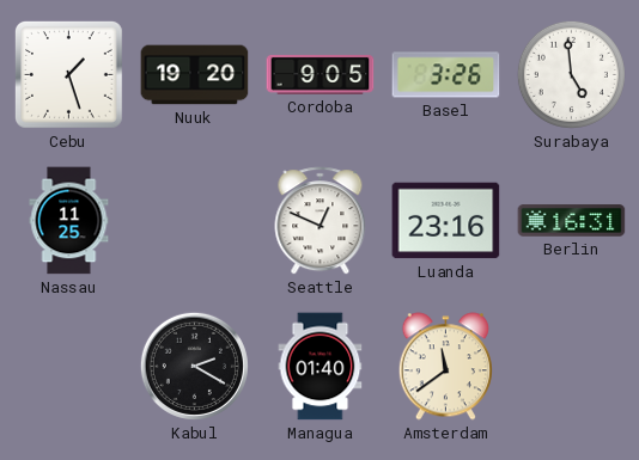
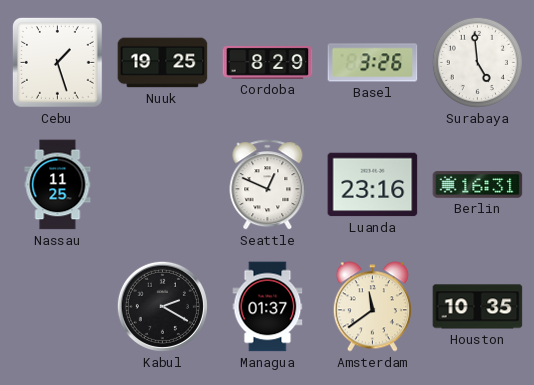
Nuuk: 19:20 -> 19:25
Cordoba: 9:05 -> 8:29
Managua: 01:40 -> 01:37
Houston: none -> 10:35
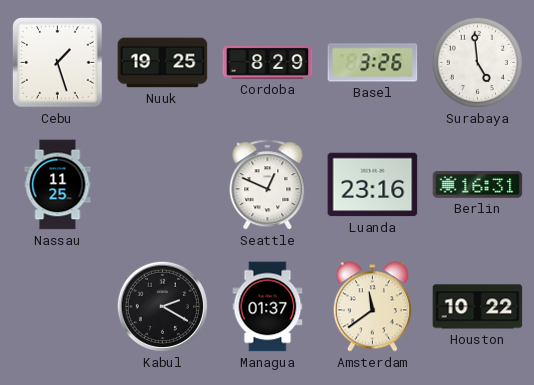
Houston: 10:35 -> 10:22
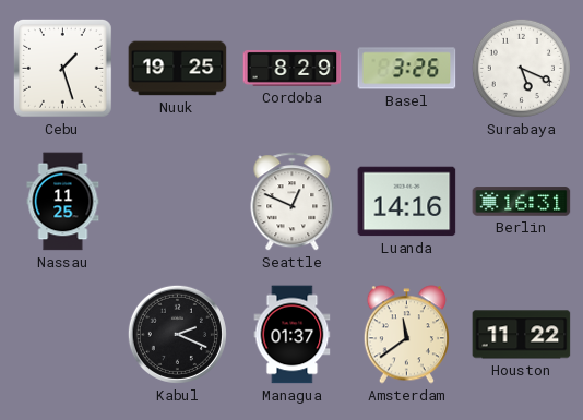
Surabaya: 4:59 -> 5:19
Luanda: 23:16 -> 14:16
Kabul: 2:20 -> 2:19
Houston: 10:22 -> 11:22
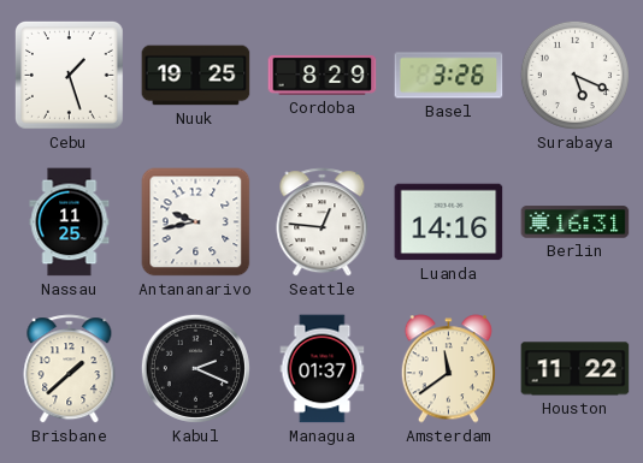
Antananarivo: none -> 9:43
Seattle: 12:49 -> 12:46
Brisbane: none -> 1:38
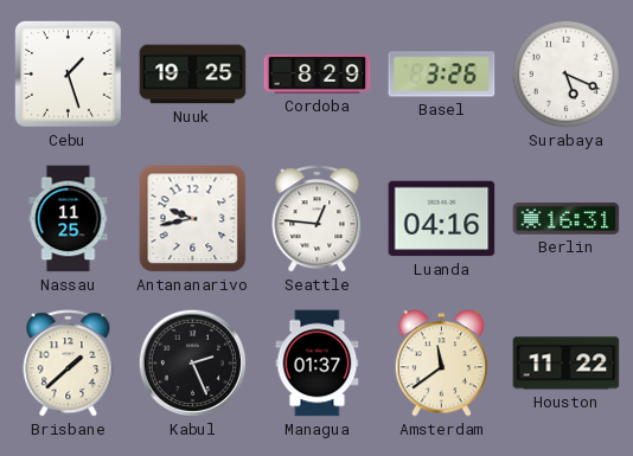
Luanda: 14:16 -> 04:16
Kabul: 2:19 -> 2:26
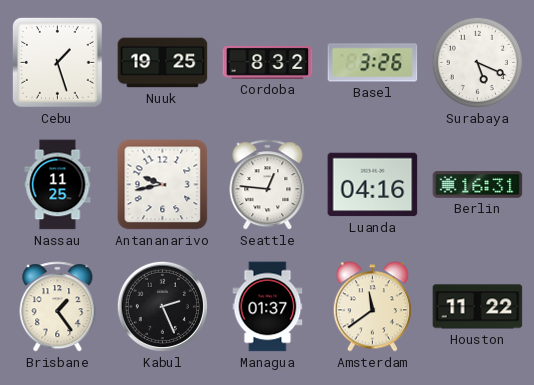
Cordoba: 8:29 -> 8:32
Brisbane: 1:38 -> 1:24
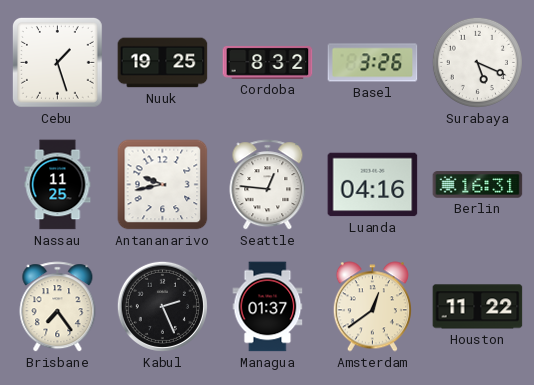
Brisbane: 1:24 -> 7:24
Amsterdam: 11:39 -> 12:39
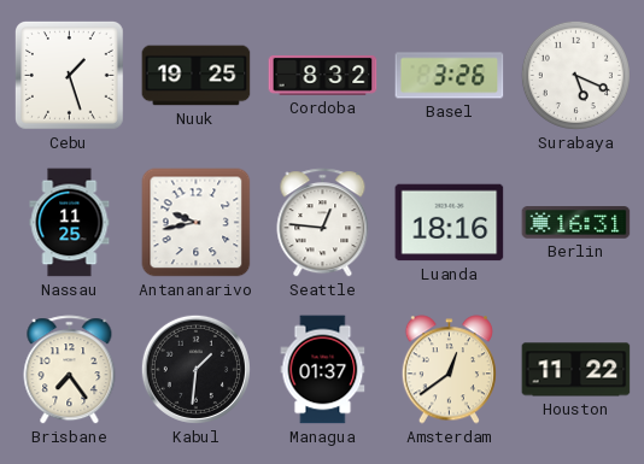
Luanda: 04:16 -> 18:16
Kabul: 2:26 -> 1:31
